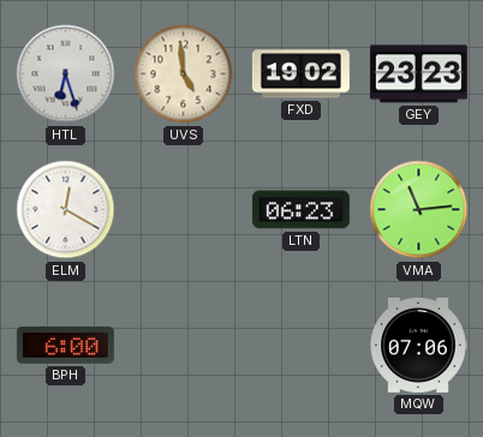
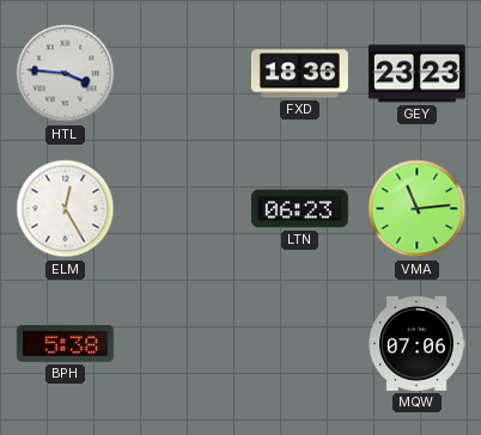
HTL: 6:27 -> 3:46
UVS: 4:59 -> none
FXD: 19:02 -> 18:36
ELM: 12:20 -> 12:25
BPH: 6:00 -> 5:38
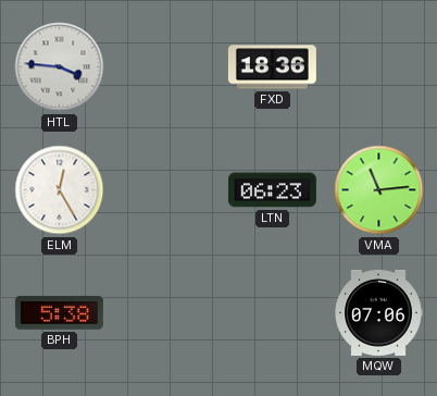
GEY: 23:23 -> none
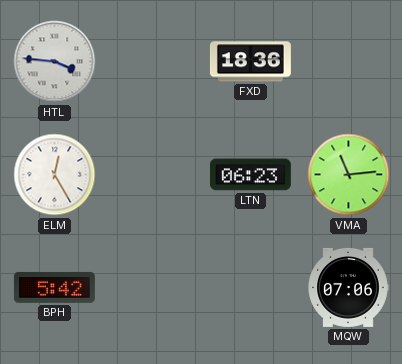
BPH: 5:38 -> 5:42
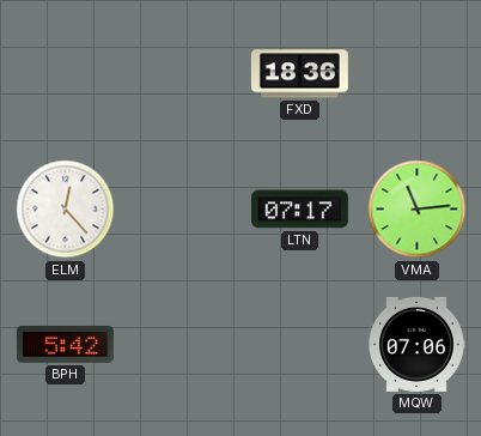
HTL: 3:46 -> none
ELM: 12:25 -> 12:23
LTN: 06:23 -> 07:17
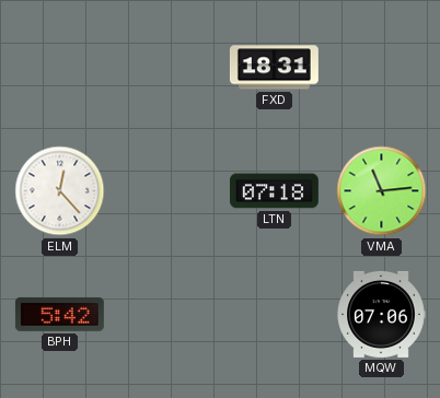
FXD: 18:36 -> 18:31
LTN: 07:17 -> 07:18
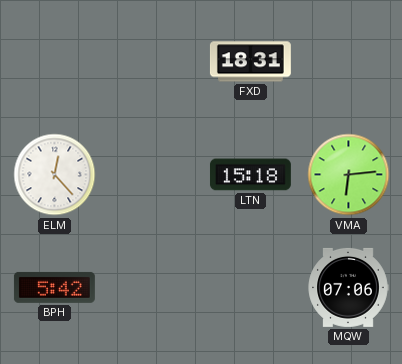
LTN: 07:18 -> 15:18
VMA: 11:14 -> 6:14
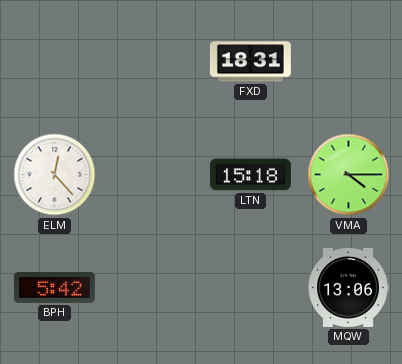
VMA: 6:14 -> 4:15
MQW: 07:06 -> 13:06
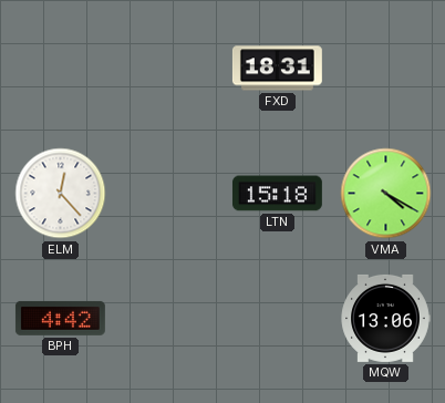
VMA: 4:15 -> 4:20
BPH: 5:42 -> 4:42
